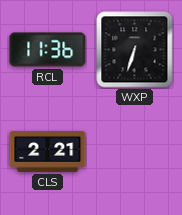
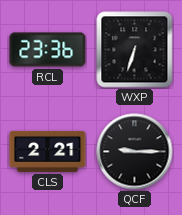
RCL: 11:36 -> 23:36
QCF: none -> 9:15
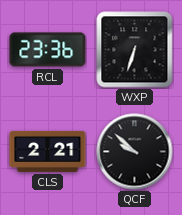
QCF: 9:15 -> 9:52
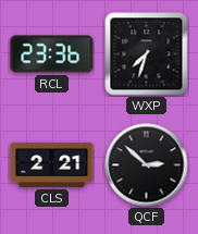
WXP: 6:33 -> 7:33
QCF: 9:52 -> 2:52
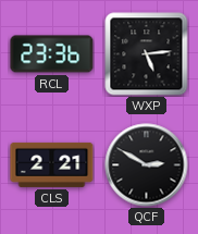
WXP: 7:33 -> 5:14
QCF: 2:52 -> 2:50
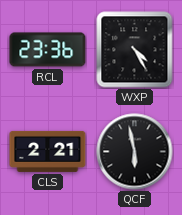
WXP: 5:14 -> 4:25
QCF: 2:50 -> 5:58
